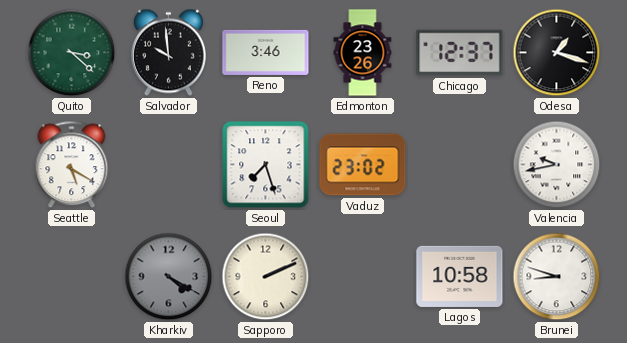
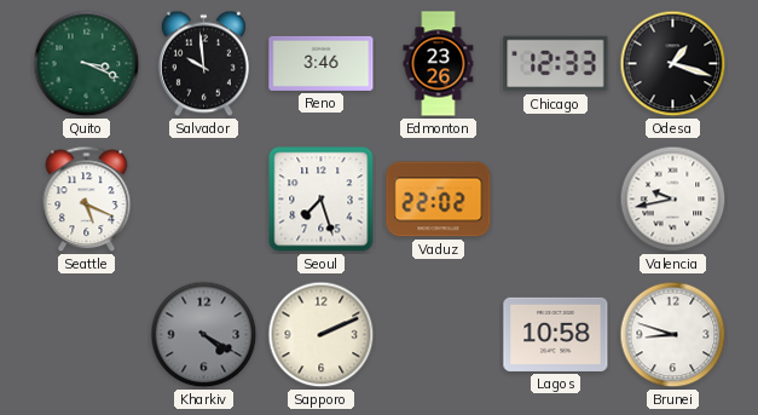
Quito: 3:22 -> 3:19
Chicago: 12:37 -> 12:33
Seattle: 5:20 -> 5:19
Vaduz: 23:02 -> 22:02
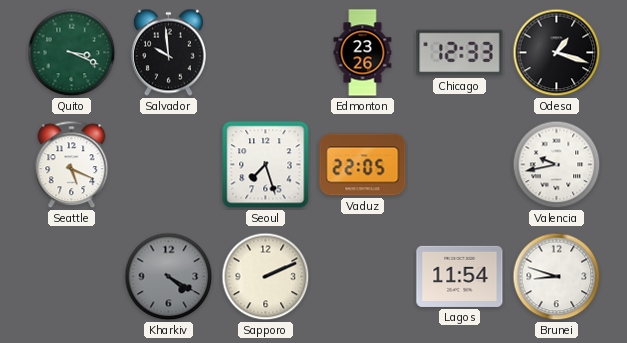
Reno: 3:46 -> none
Vaduz: 22:02 -> 22:05
Lagos: 10:58 -> 11:54
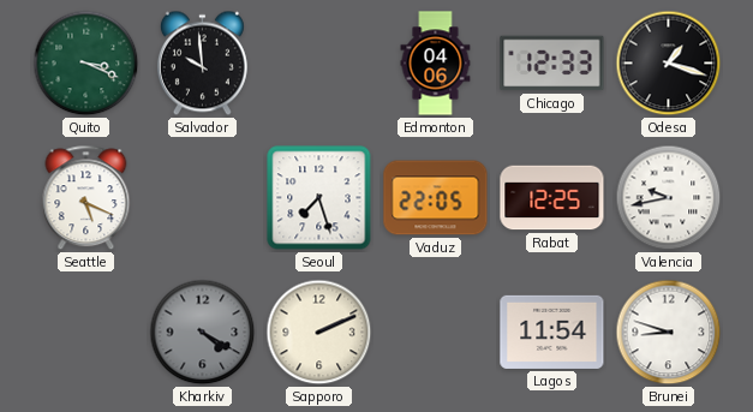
Edmonton: 23:26 -> 04:06
Rabat: none -> 12:25
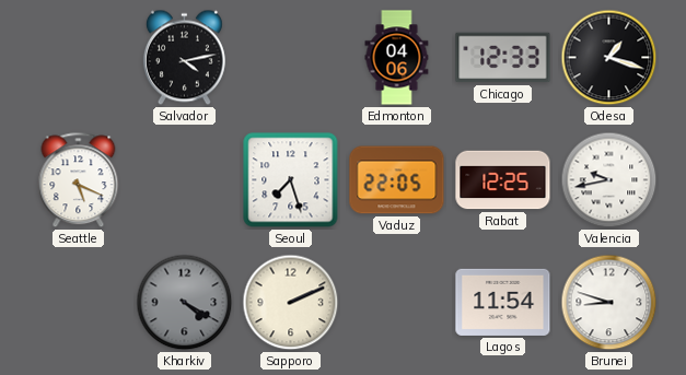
Quito: 3:19 -> none
Salvador: 9:59 -> 4:13
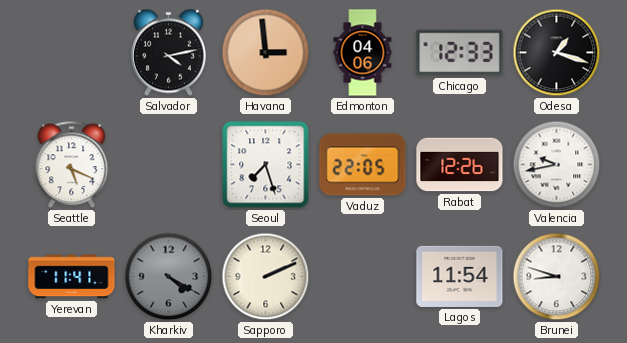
Havana: none -> 2:59
Rabat: 12:25 -> 12:26
Yerevan: none -> 11:41
